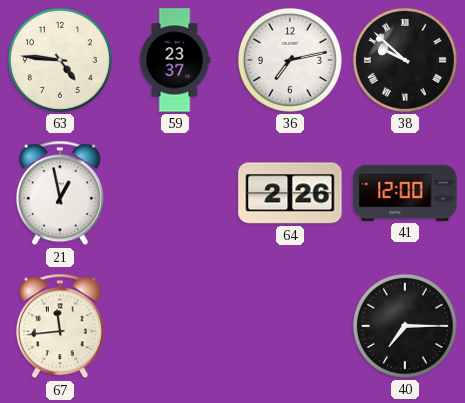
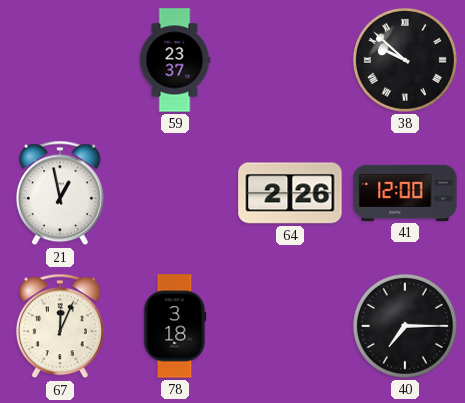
63: 4:46 -> none
36: 7:13 -> none
67: 11:44 -> 12:04
78: none -> 3:18
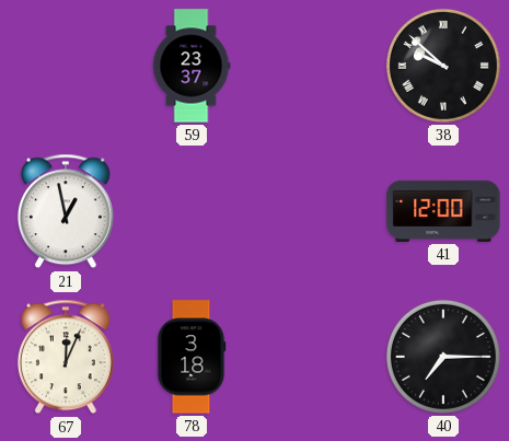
64: 2:26 -> none
